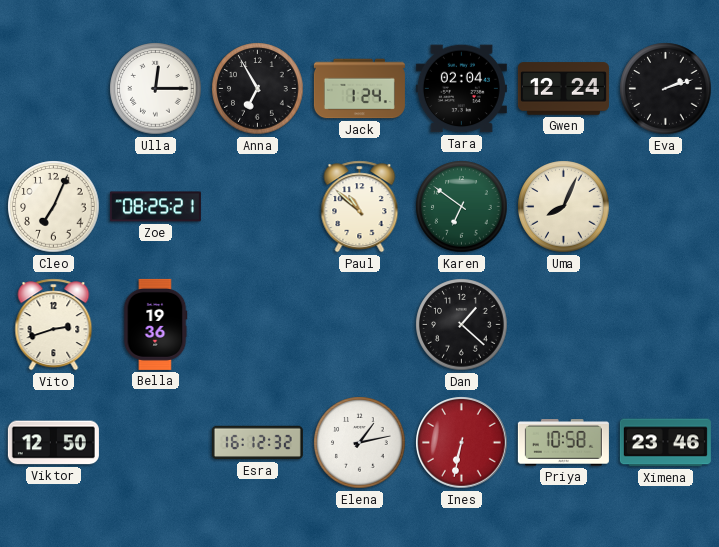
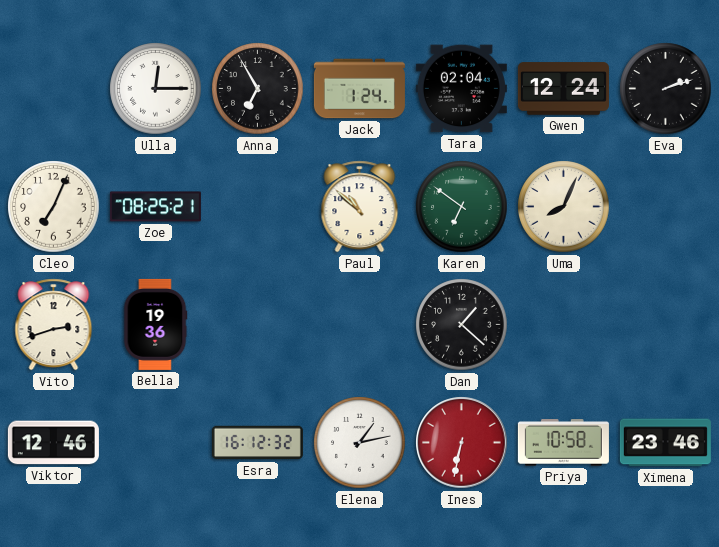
Viktor: 12:50 -> 12:46
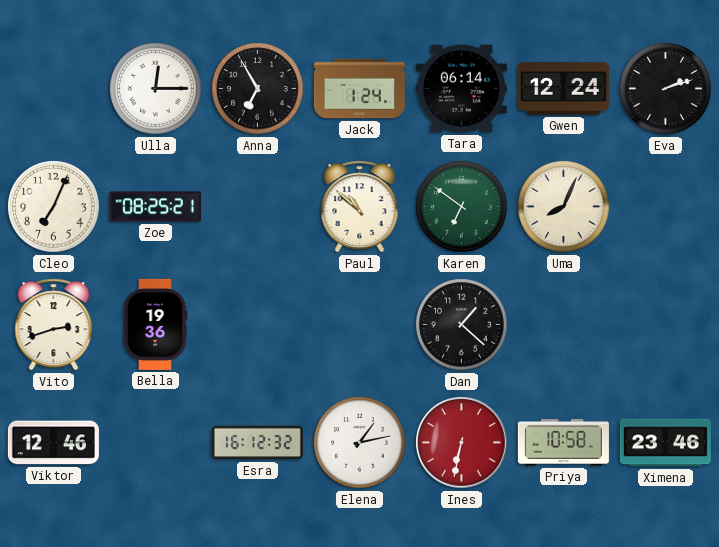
Tara: 02:04 -> 06:14
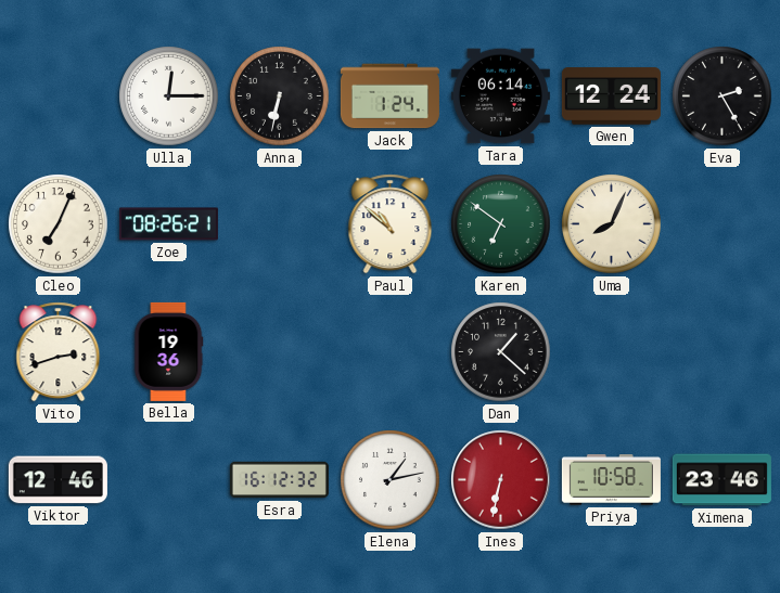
Anna: 6:55 -> 6:32
Eva: 2:12 -> 2:25
Zoe: 08:25 -> 08:26
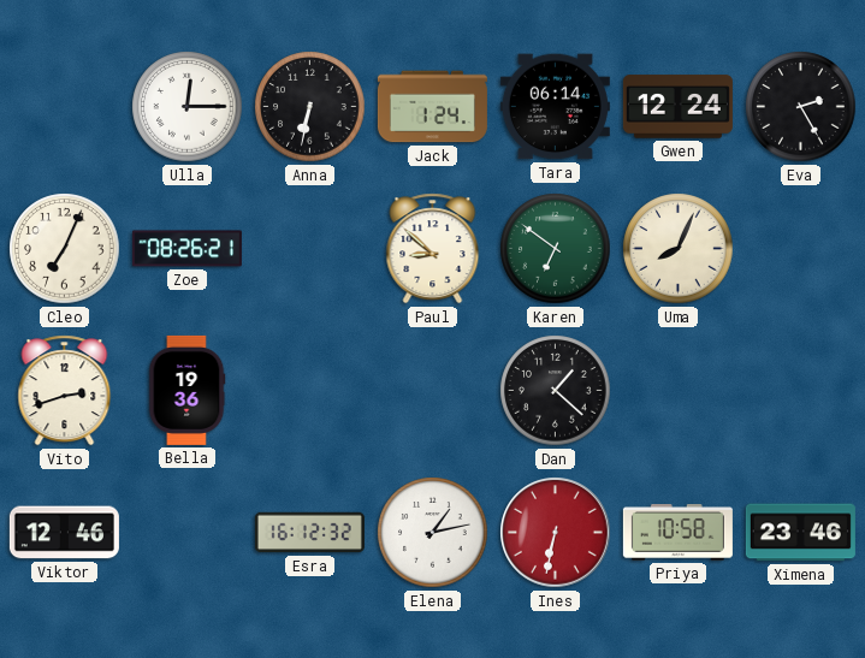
Paul: 10:52 -> 8:52
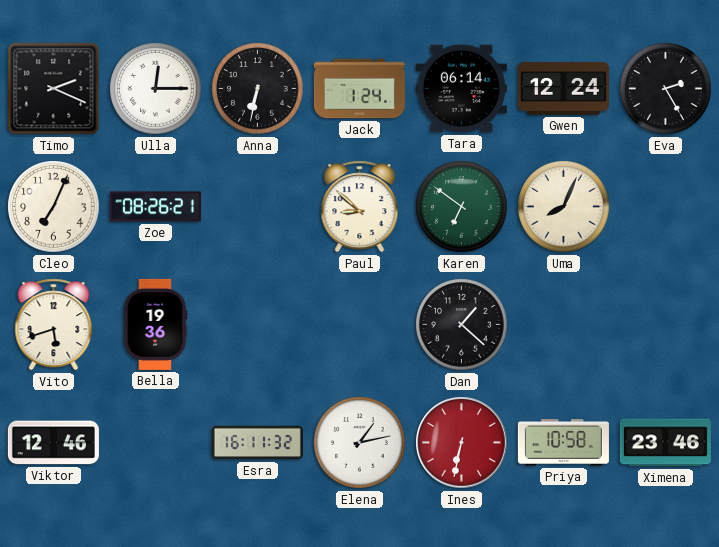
Timo: none -> 2:19
Vito: 2:42 -> 5:42
Esra: 16:12 -> 16:11
